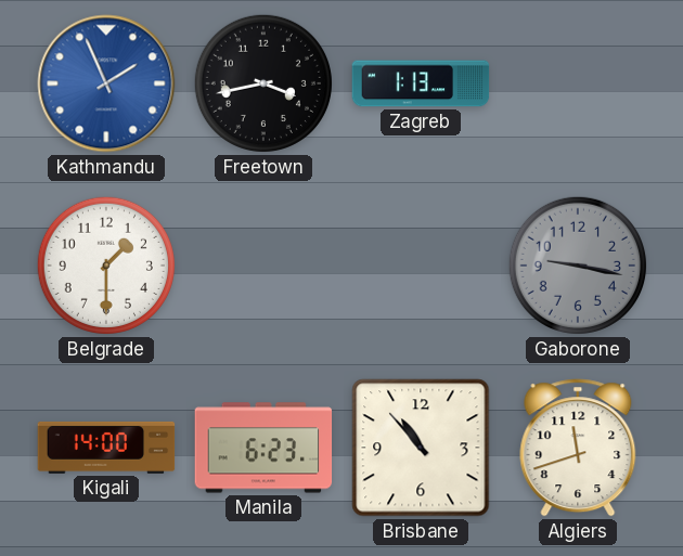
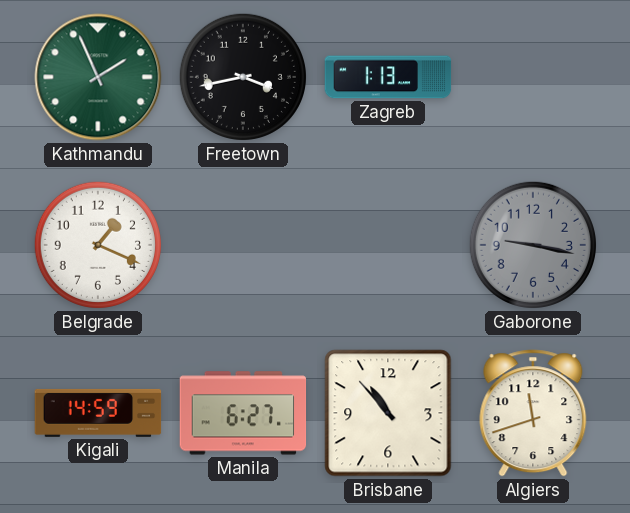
Kathmandu dial: blue -> green
Belgrade: 1:30 -> 1:19
Kigali: 14:00 -> 14:59
Manila: 6:23 -> 6:27
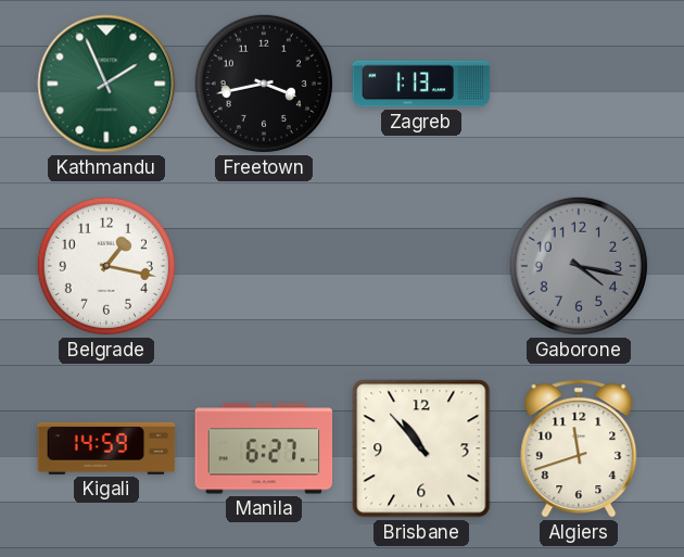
Belgrade: 1:19 -> 1:17
Gaborone: 9:17 -> 4:17
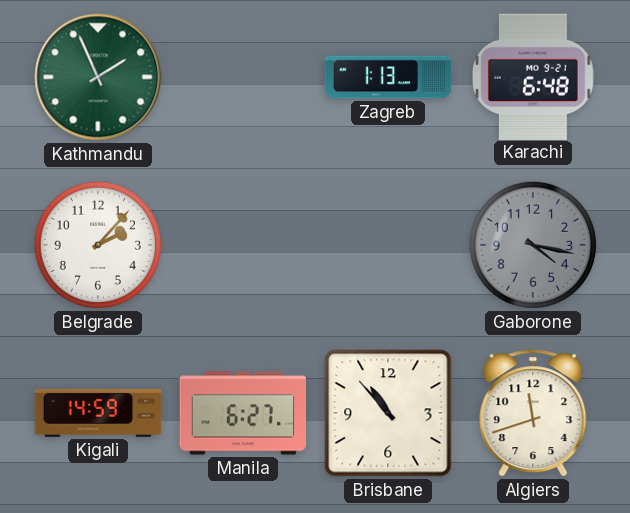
Freetown: 3:43 -> none
Karachi: none -> 6:48
Belgrade: 1:17 -> 2:07
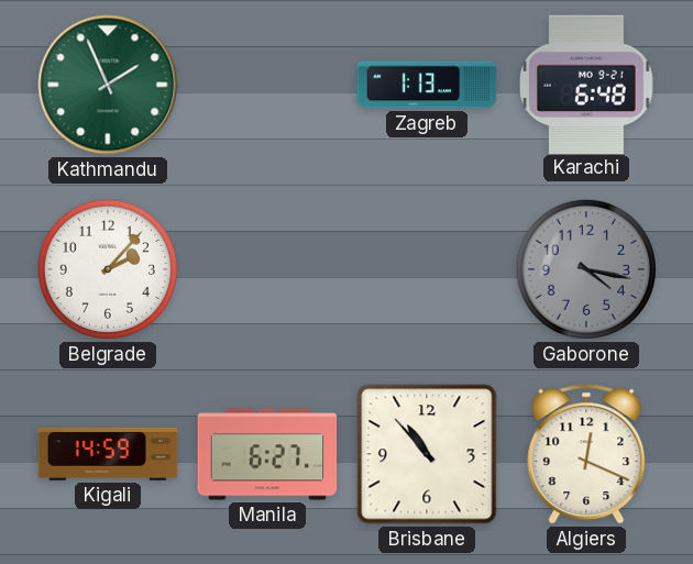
Algiers: 11:42 -> 12:19
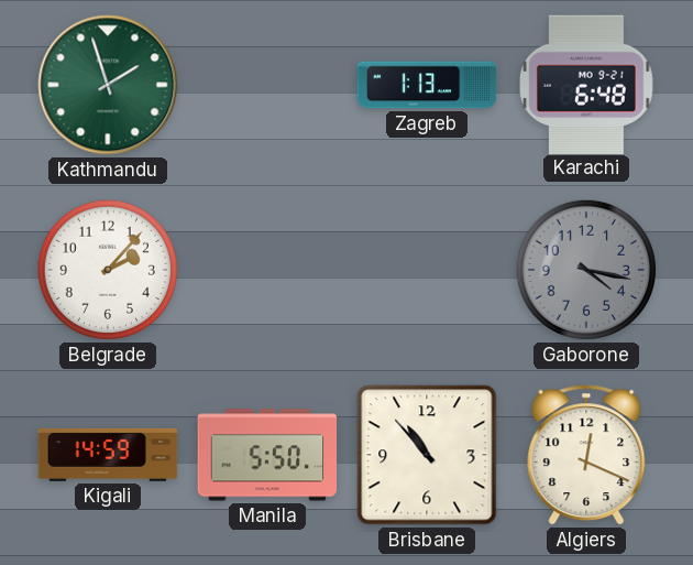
Kathmandu: 1:56 -> 1:57
Manila: 6:27 -> 5:50
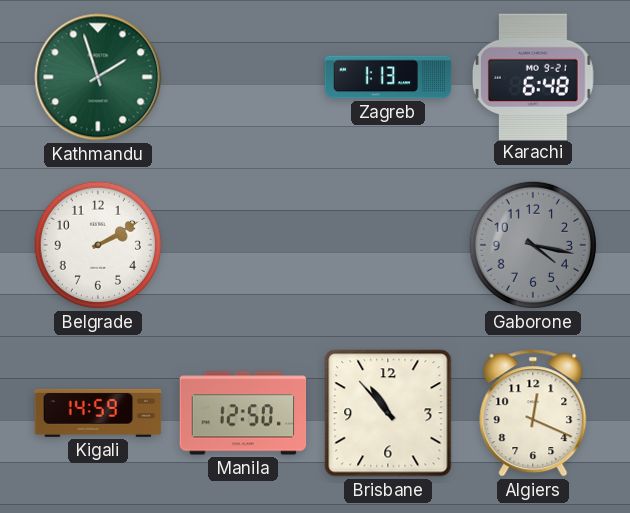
Belgrade: 2:07 -> 2:10
Manila: 5:50 -> 12:50
